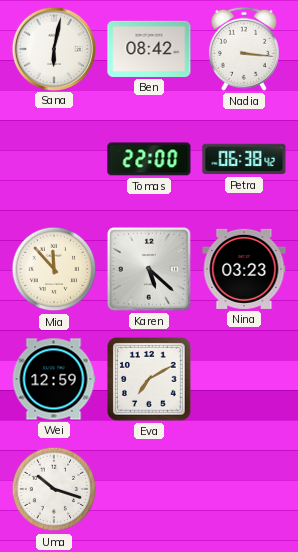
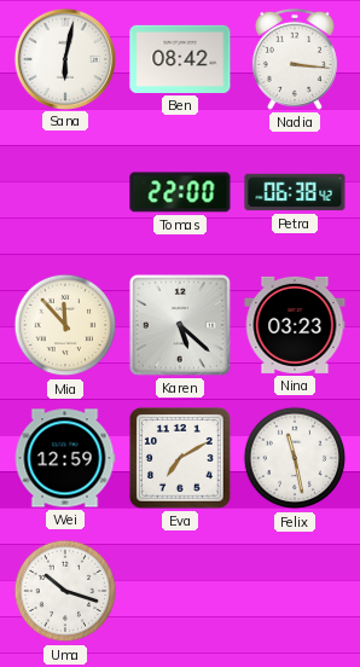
Felix: none -> 11:28
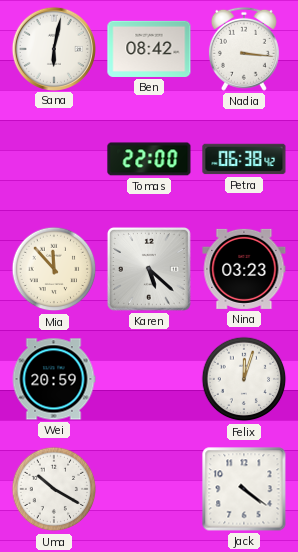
Wei: 12:59 -> 20:59
Eva: 7:10 -> none
Felix: 11:28 -> 12:03
Uma: 10:18 -> 10:20
Jack: none -> 4:21
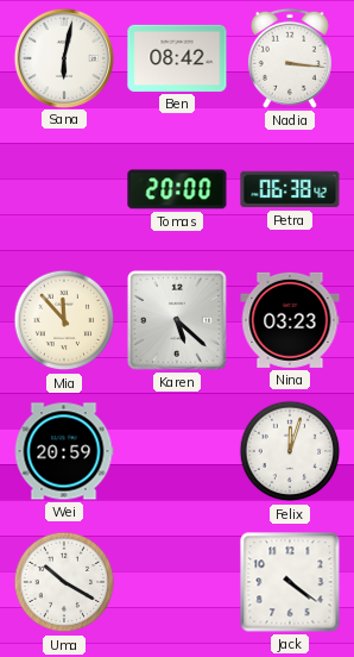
Tomas: 22:00 -> 20:00
